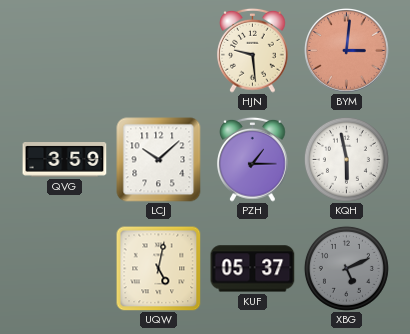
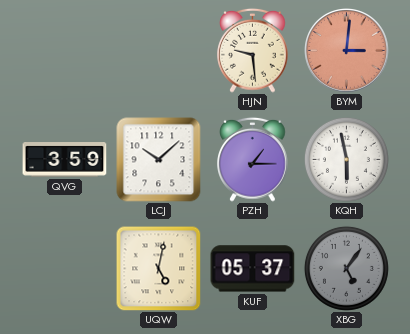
XBG: 5:11 -> 5:06
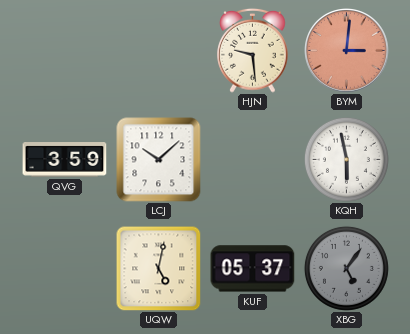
PZH: 1:15 -> none
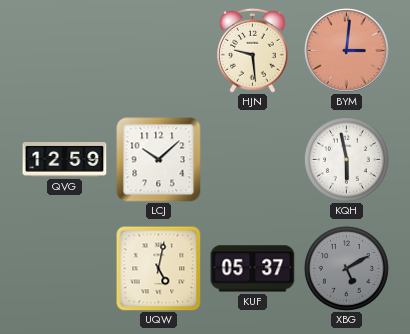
QVG: 3:59 -> 12:59
XBG: 5:06 -> 5:10
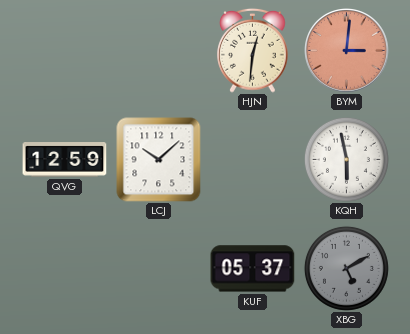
HJN: 9:29 -> 12:31
UQW: 5:02 -> none
